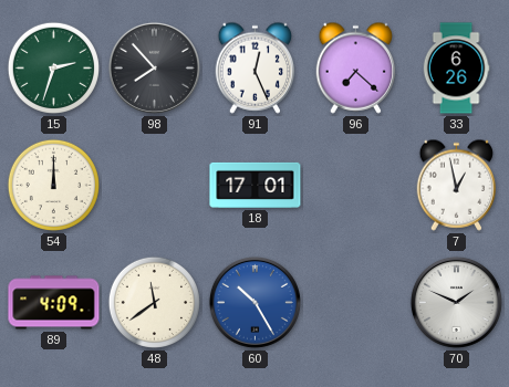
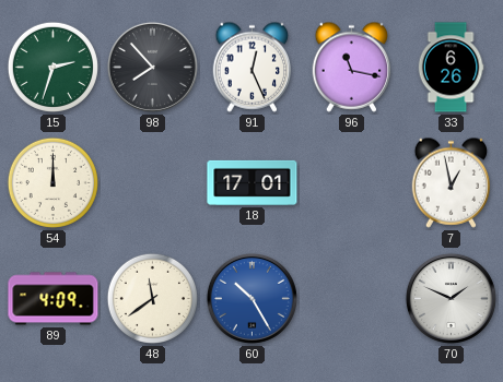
96: 7:22 -> 11:17
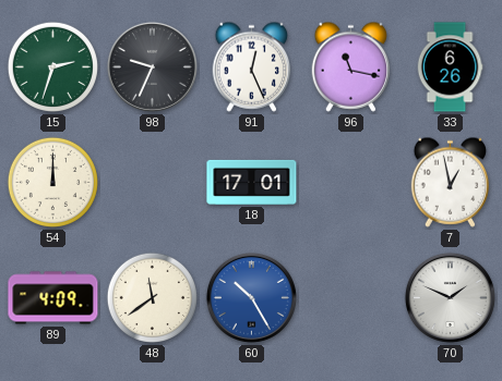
98: 7:53 -> 9:34
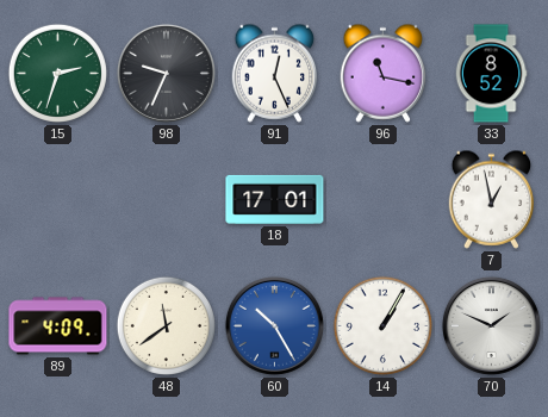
33: 6:26 -> 8:52
54: 12:00 -> none
14: none -> 1:05
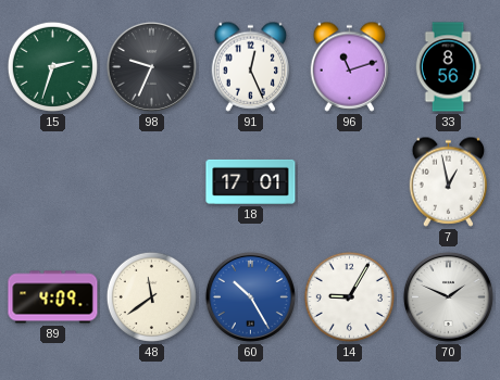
96: 11:17 -> 11:12
33: 8:52 -> 8:56
14: 1:05 -> 9:05
